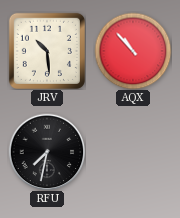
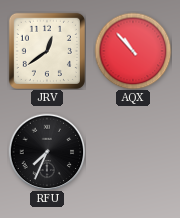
JRV: 10:29 -> 12:39
RFU: 7:32 -> 7:34
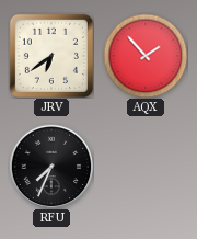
JRV: 12:39 -> 6:39
AQX: 10:53 -> 1:53
